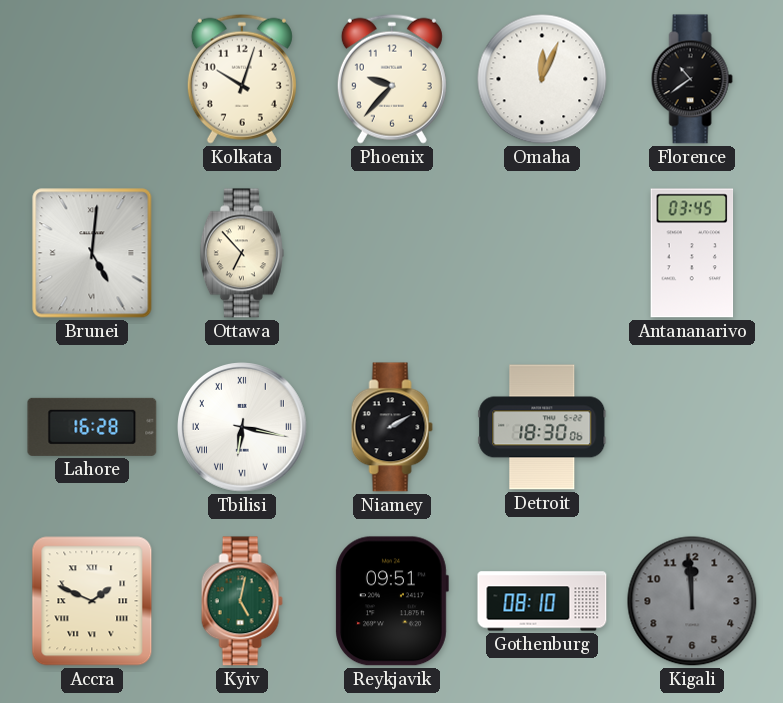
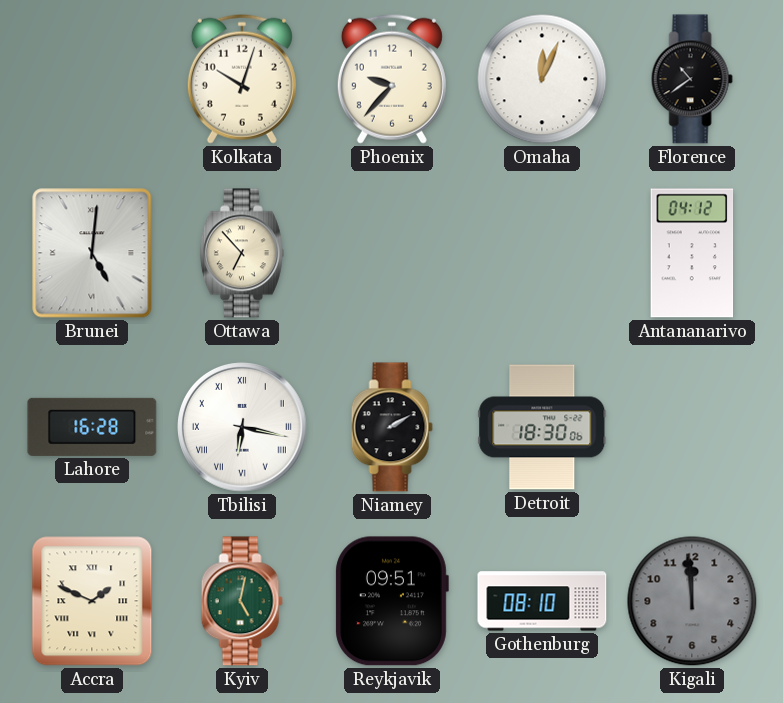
Antananarivo: 03:45 -> 04:12
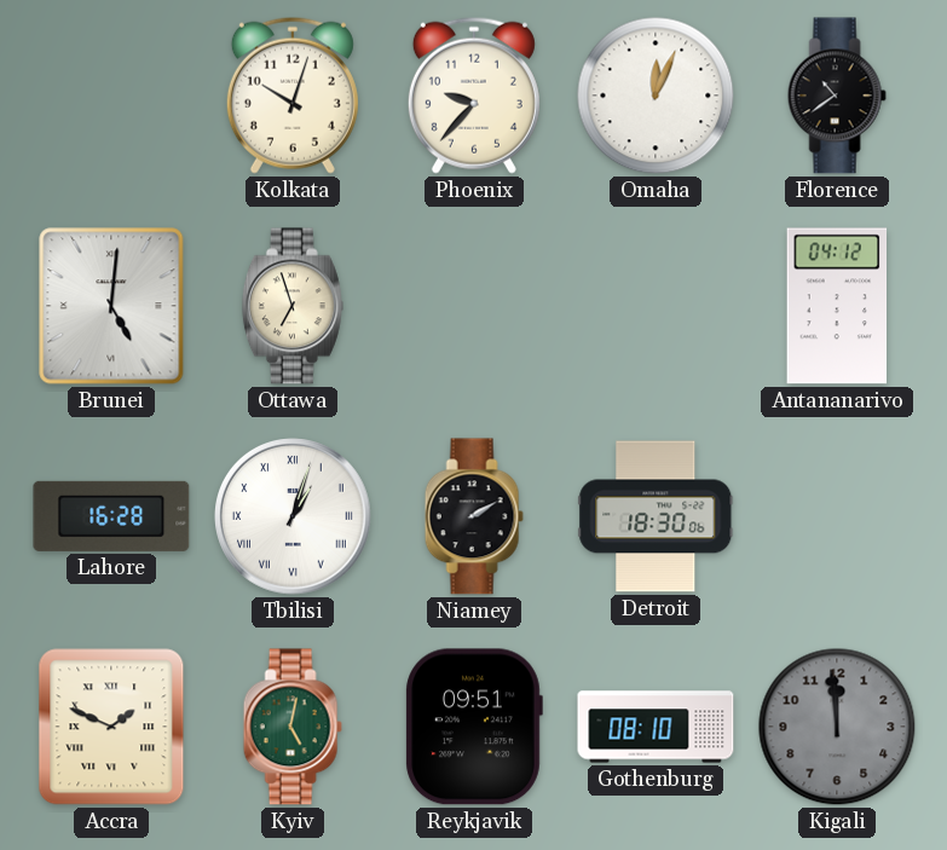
Ottawa: 6:53 -> 6:57
Tbilisi: 6:17 -> 1:03
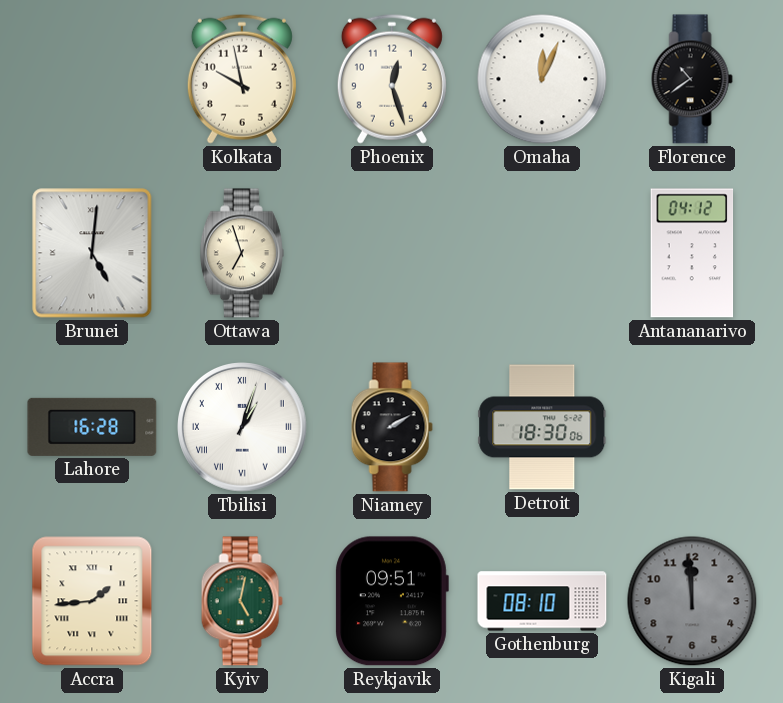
Kolkata: 10:03 -> 9:58
Phoenix: 9:37 -> 12:27
Accra: 1:49 -> 1:44
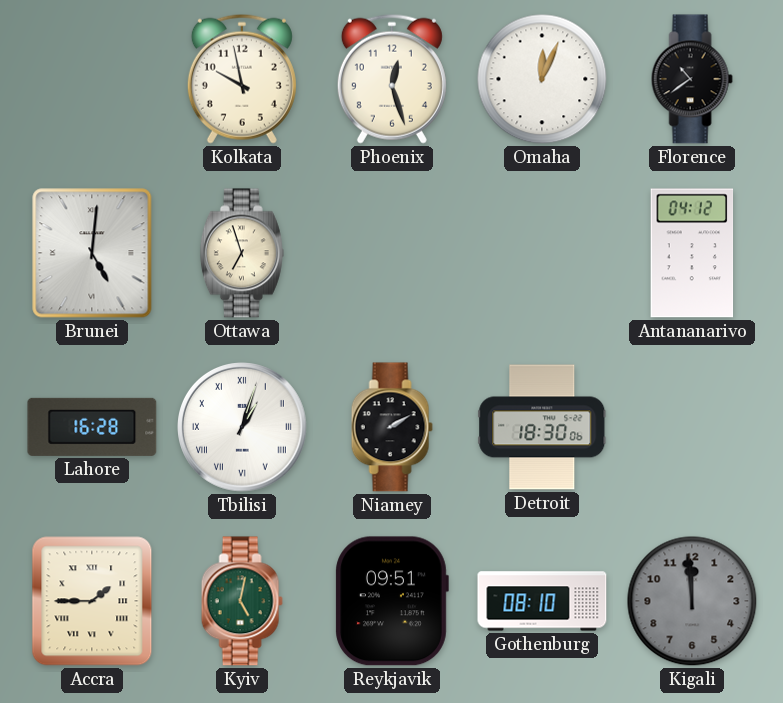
Accra: 1:44 -> 1:45
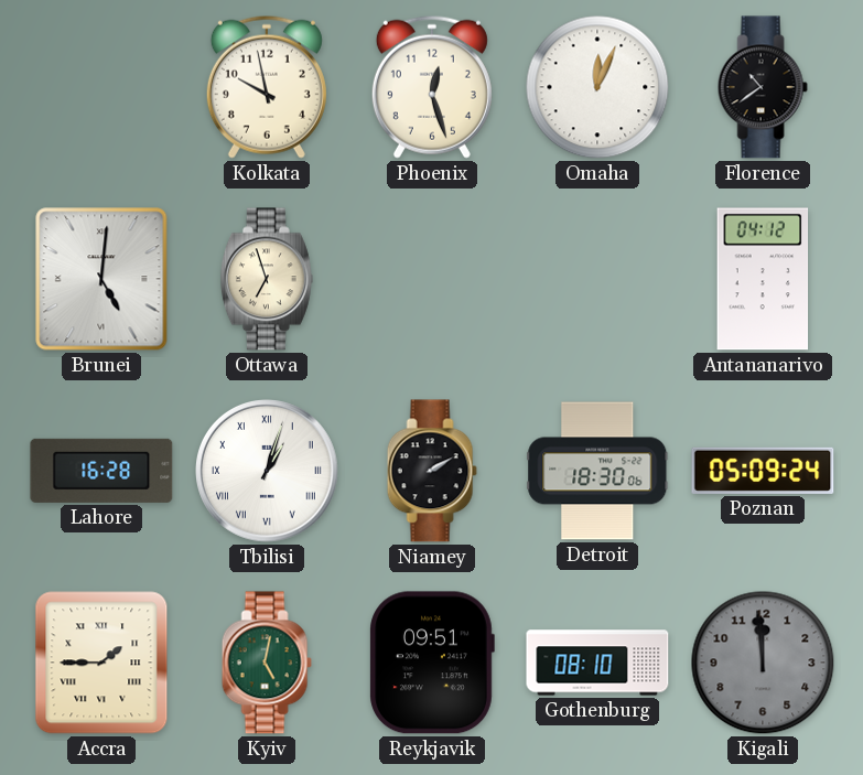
Poznan: none -> 05:09
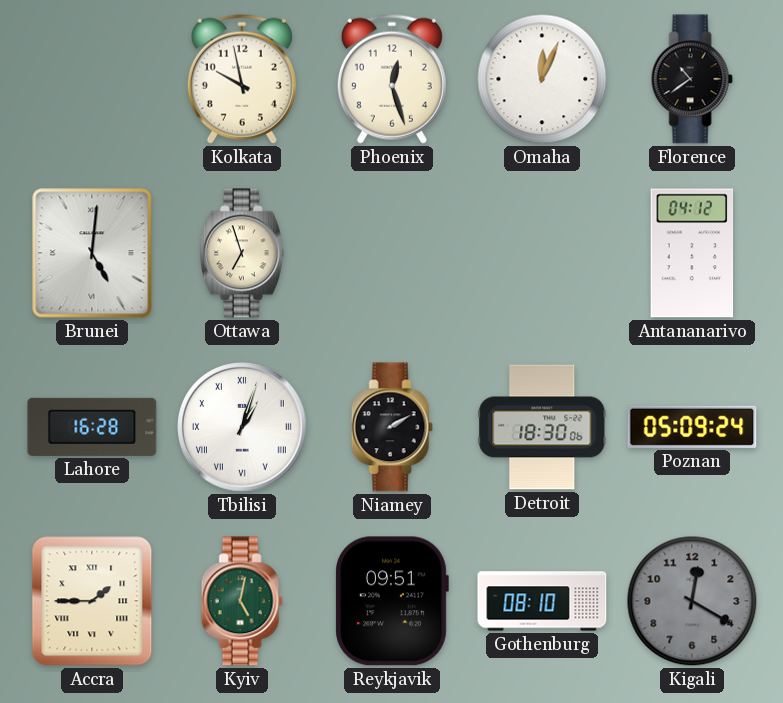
Kigali: 11:59 -> 12:20
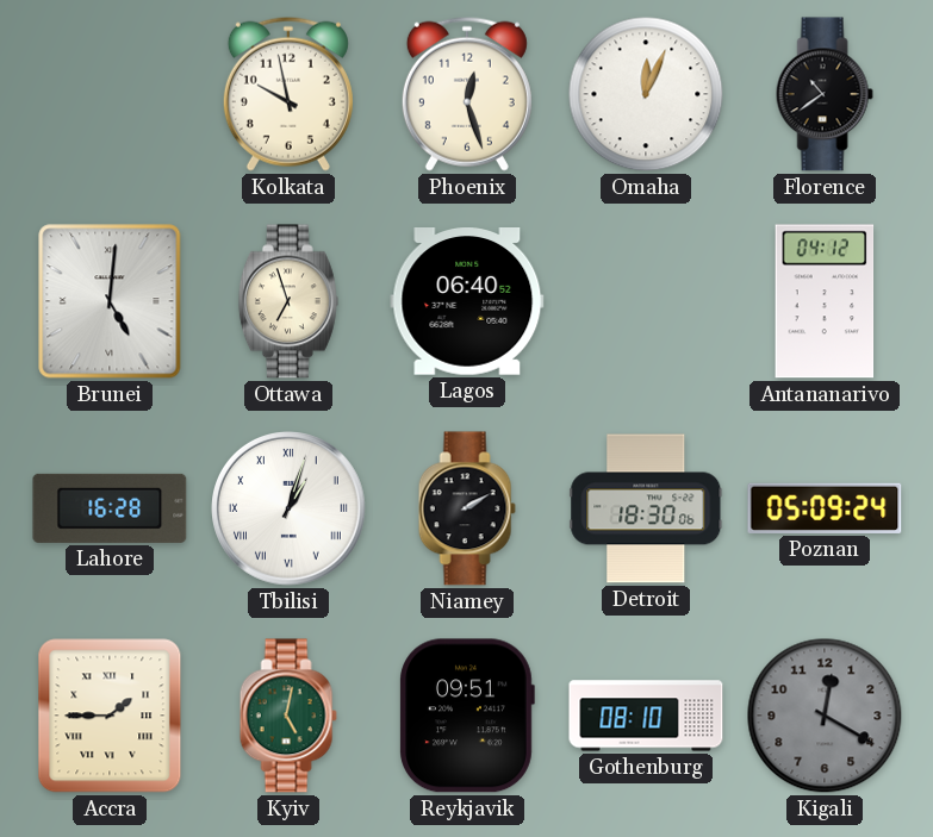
Lagos: none -> 06:40
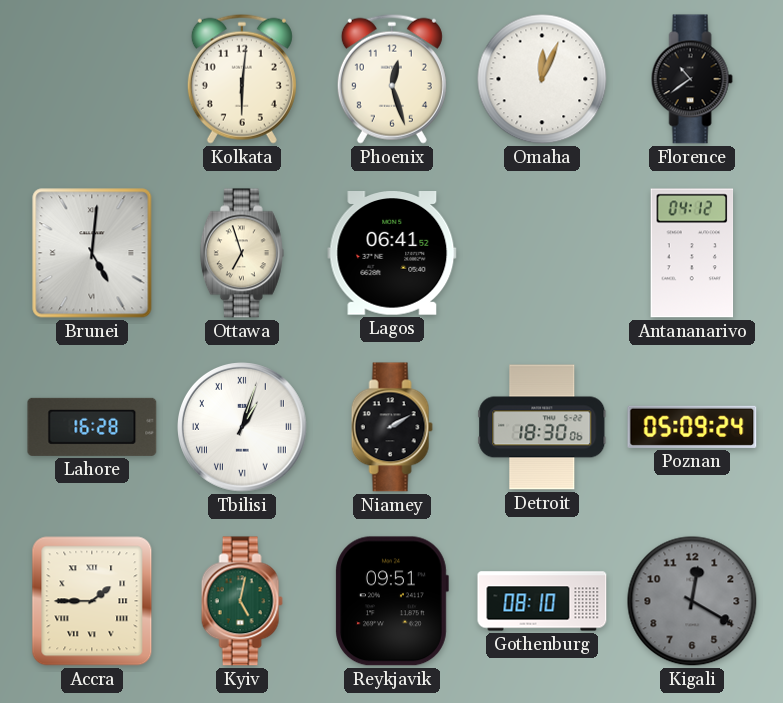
Kolkata: 9:58 -> 6:01
Lagos: 06:40 -> 06:41
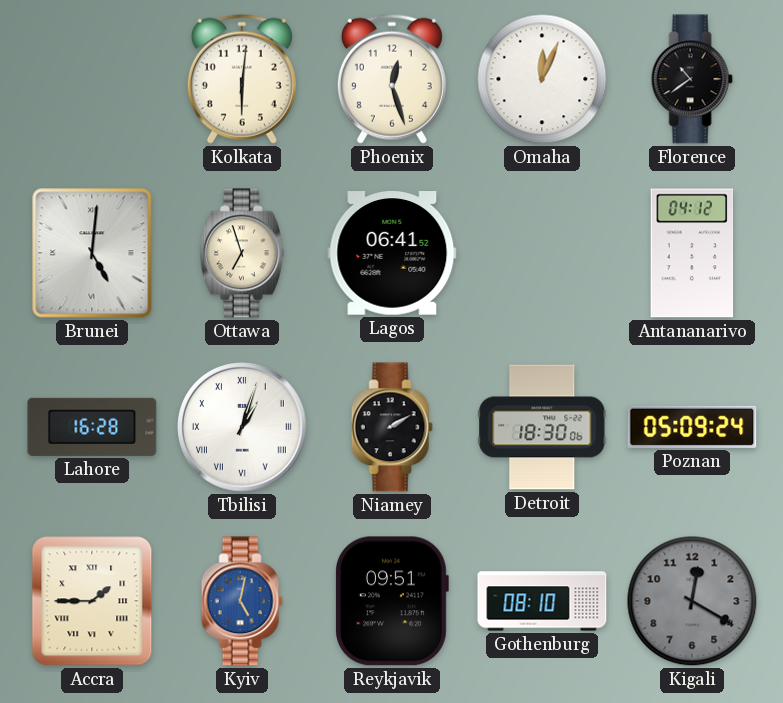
Kyiv dial: green -> blue
